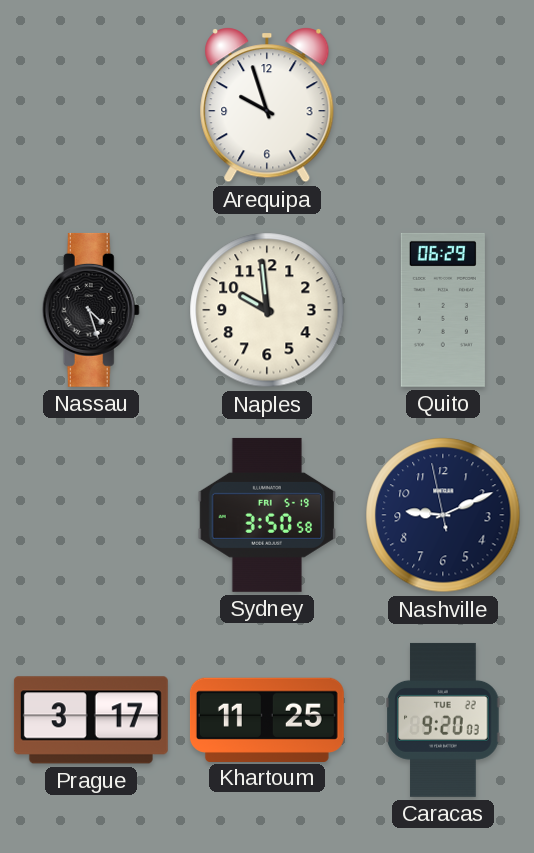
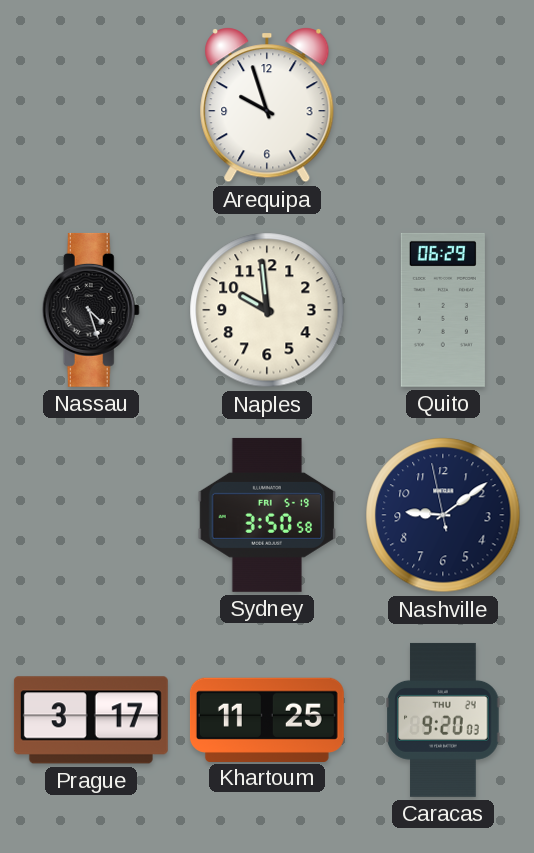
Nashville: 9:10 -> 9:08
Caracas date: TUE 22 -> THU 24
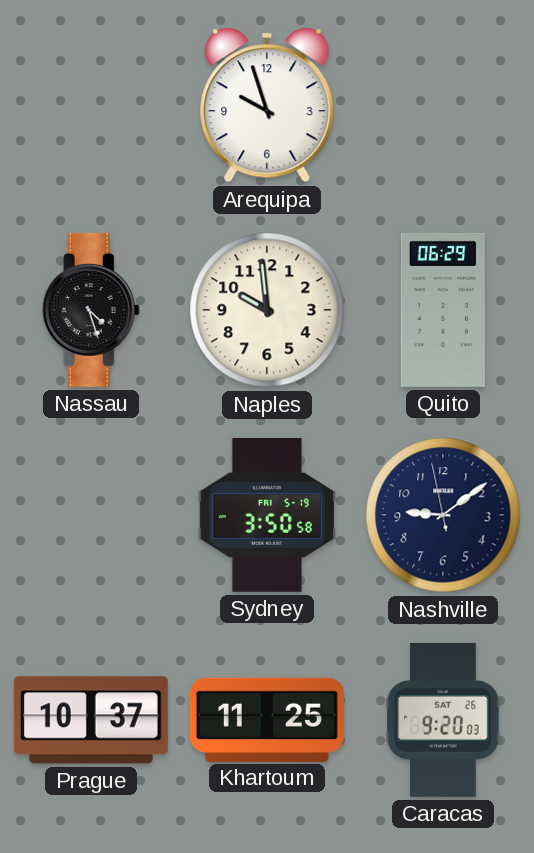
Prague: 3:17 -> 10:37
Caracas date: THU 24 -> SAT 26
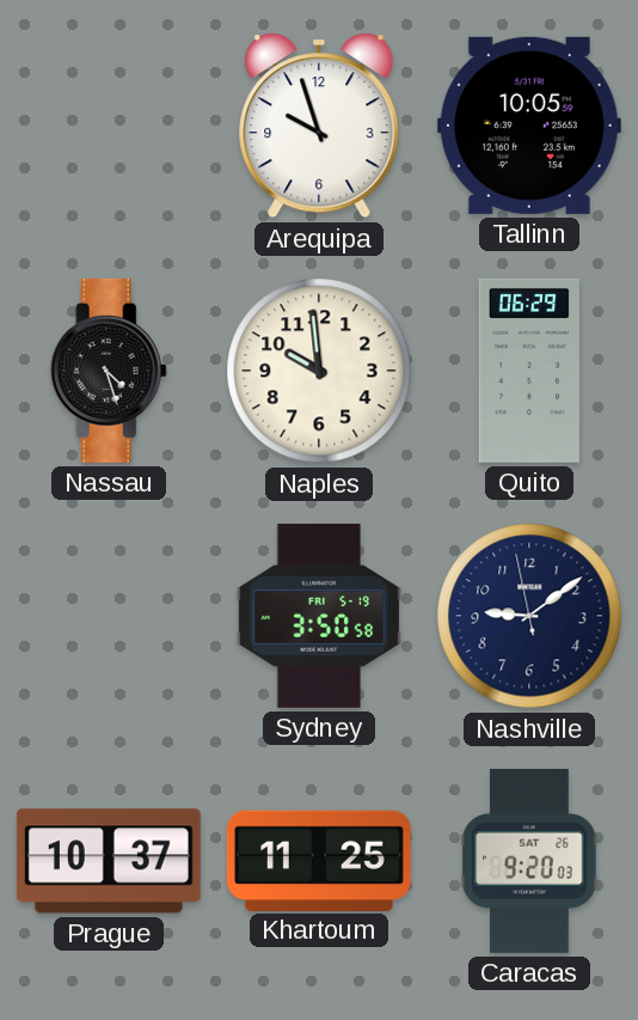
Tallinn: none -> 10:05
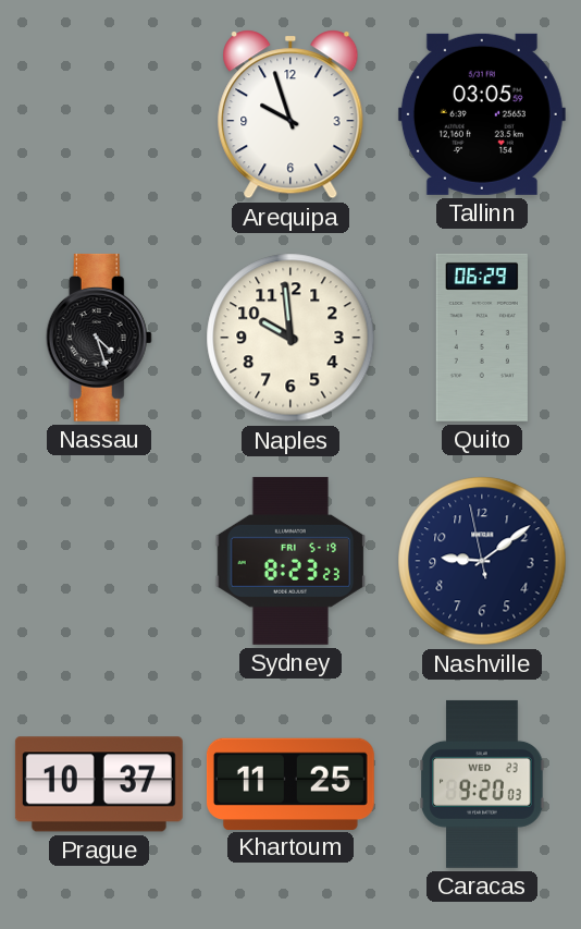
Tallinn: 10:05 -> 03:05
Sydney: 3:50 -> 8:23
Caracas date: SAT 26 -> WED 23
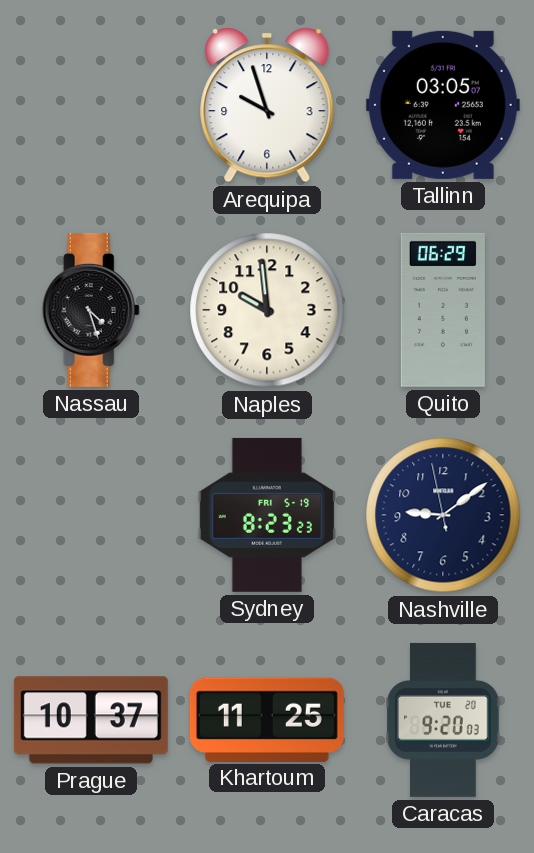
Tallinn: 03:05:59 -> 03:05:07
Caracas date: WED 23 -> TUE 20
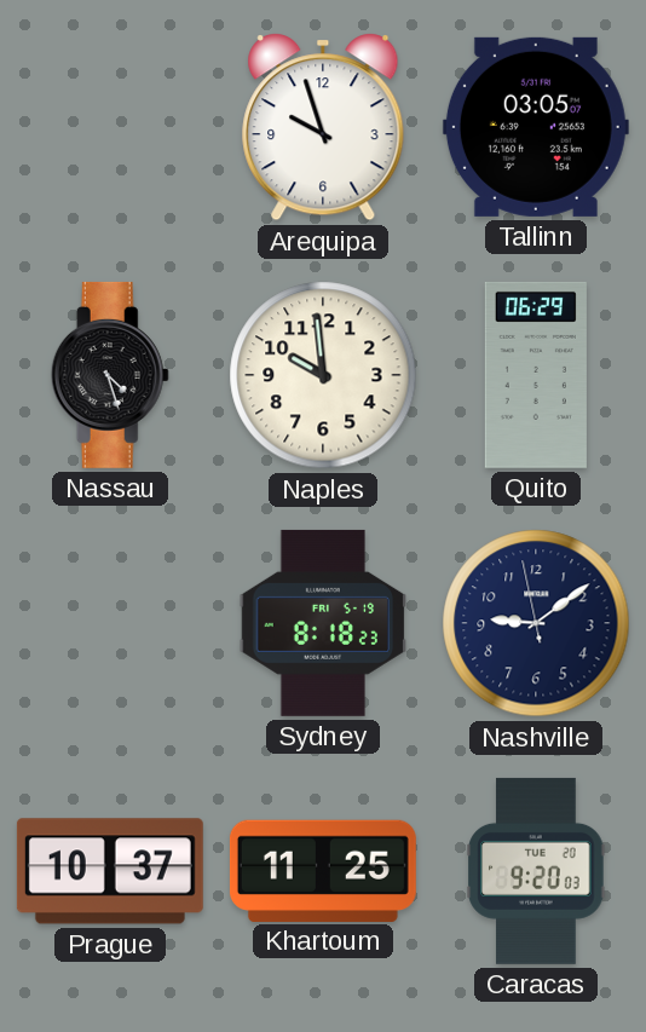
Sydney: 8:23 -> 8:18
